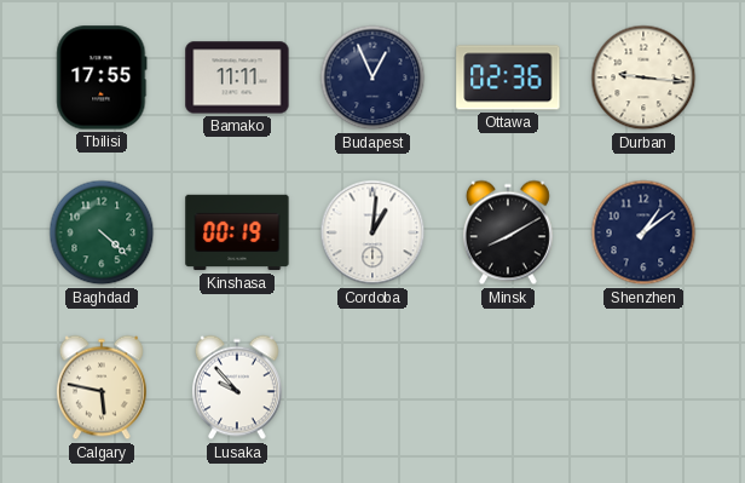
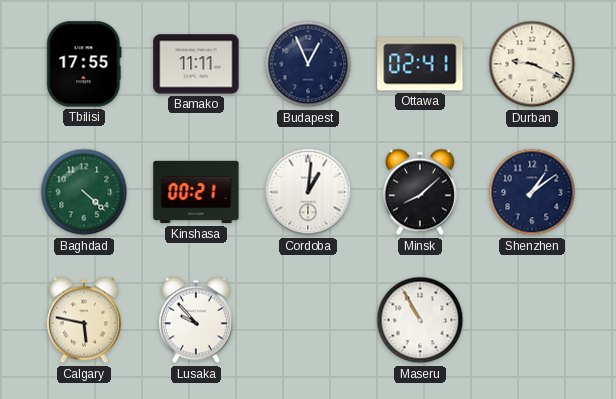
Ottawa: 02:36 -> 02:41
Durban: 9:16 -> 9:19
Kinshasa: 00:19 -> 00:21
Minsk: 8:10 -> 8:08
Maseru: none -> 10:55
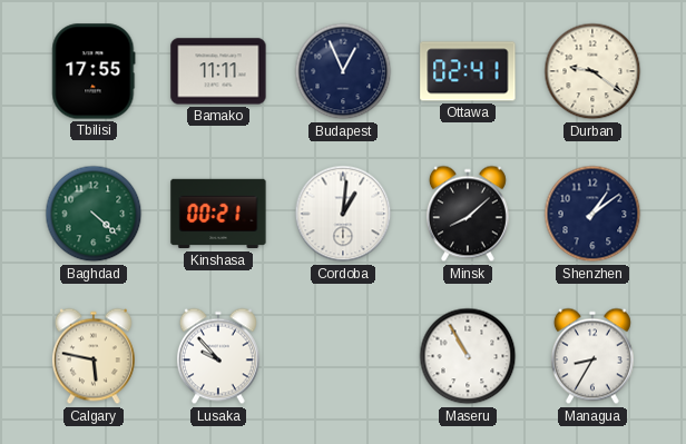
Durban: 9:19 -> 9:21
Managua: none -> 8:35
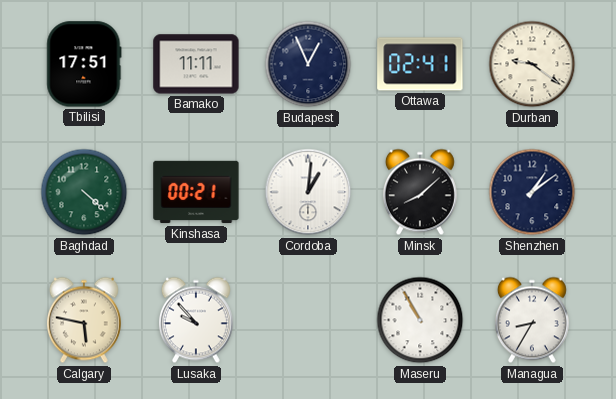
Tbilisi: 17:55 -> 17:51
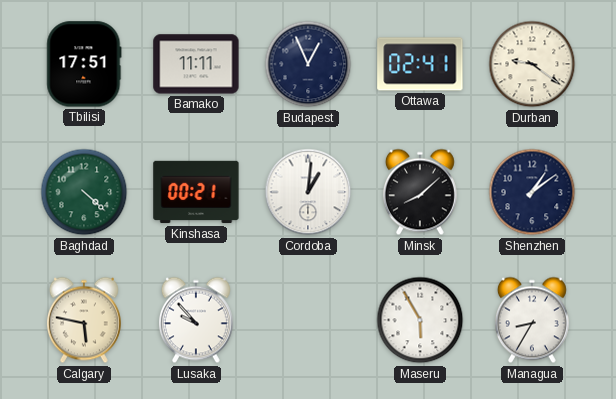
Maseru: 10:55 -> 5:55
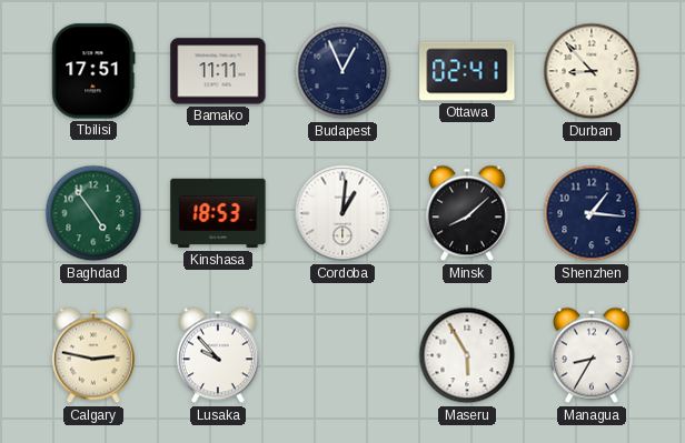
Durban: 9:21 -> 8:53
Baghdad: 4:22 -> 4:54
Kinshasa: 00:21 -> 18:53
Shenzhen: 1:09 -> 1:16
Calgary: 5:47 -> 2:47
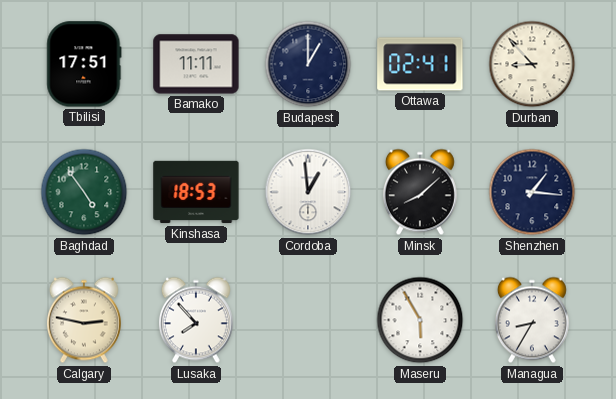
Budapest: 12:56 -> 1:00
Cordoba: 1:01 -> 12:59
Lusaka: 9:53 -> 7:53
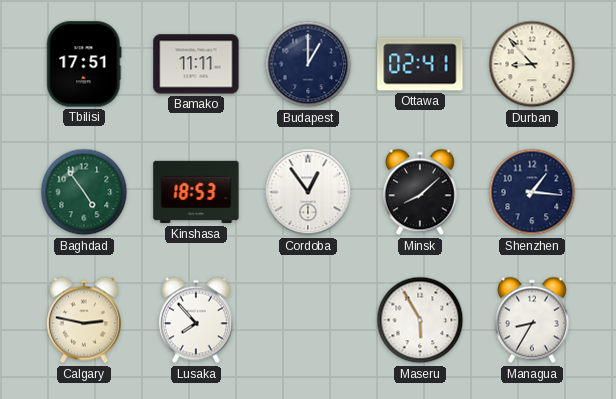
Cordoba: 12:59 -> 12:54
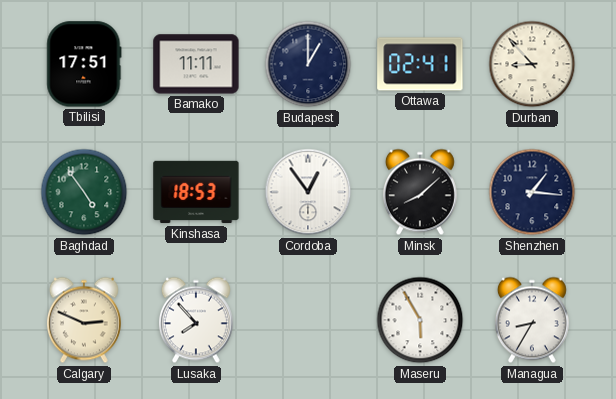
Calgary: 2:47 -> 2:49
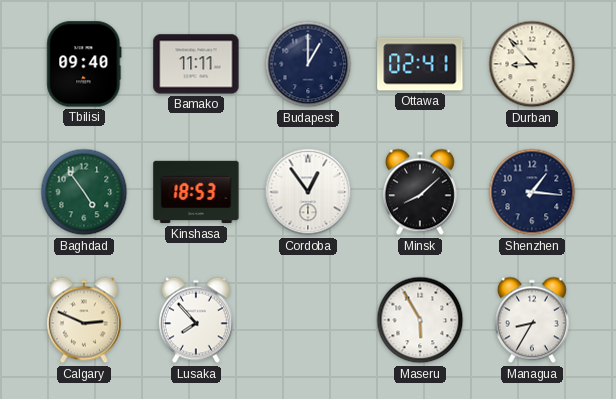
Tbilisi: 17:51 -> 09:40
